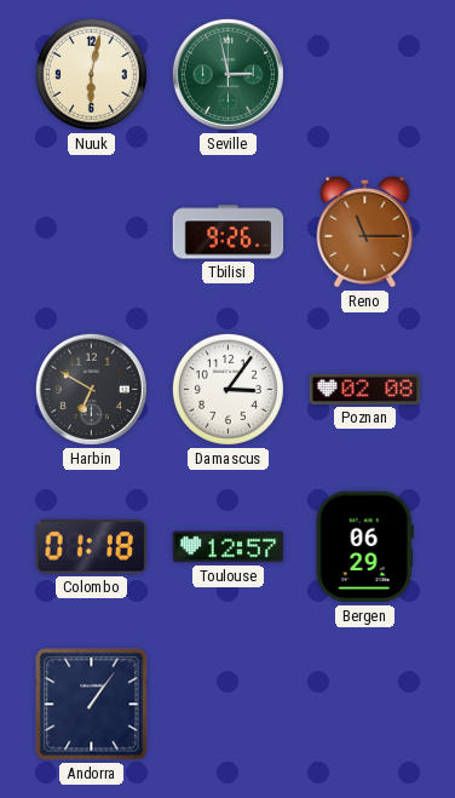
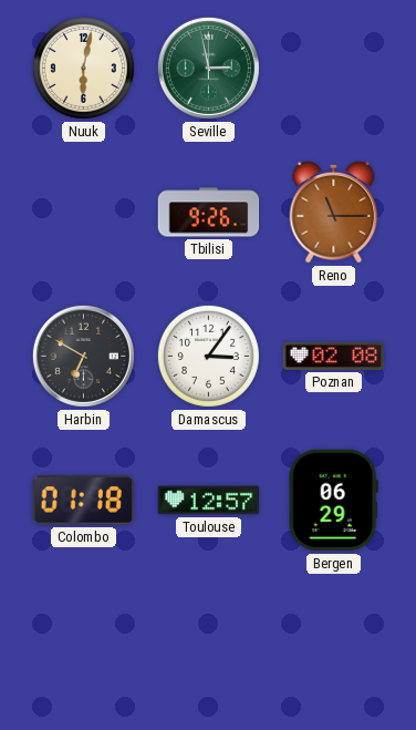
Andorra: 1:06 -> none
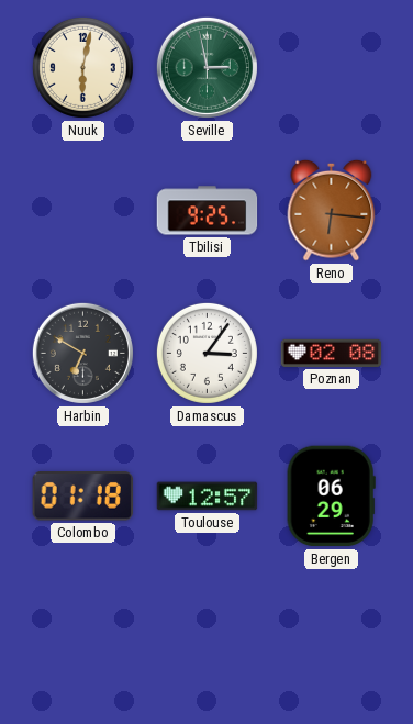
Tbilisi: 9:26 -> 9:25
Reno: 11:15 -> 6:16
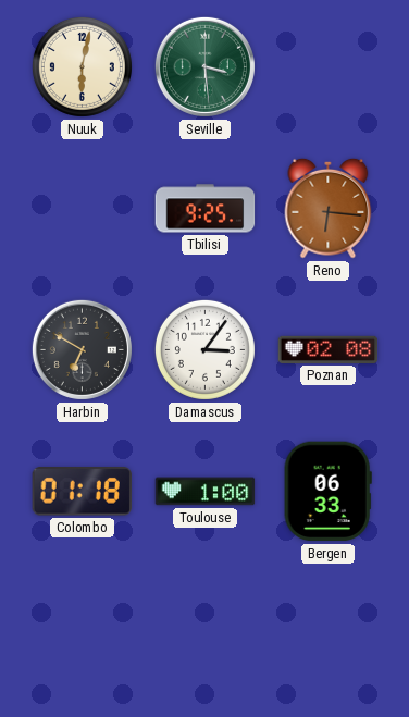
Seville: 2:58 -> 3:29
Toulouse: 12:57 -> 1:00
Bergen: 06:29 -> 06:33
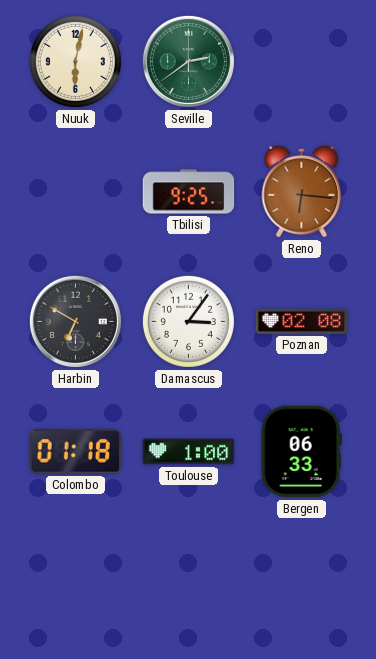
Seville: 3:29 -> 2:39
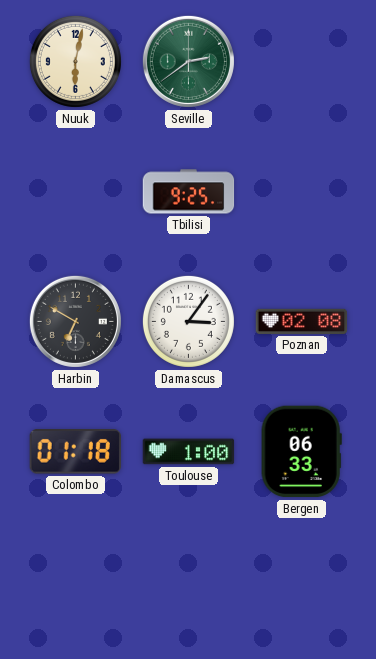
Reno: 6:16 -> none
